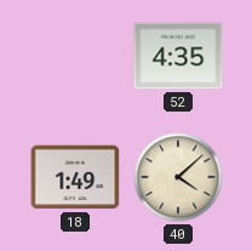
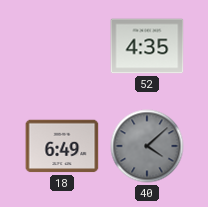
18: 1:49 -> 6:49
40 dial: cream -> grey
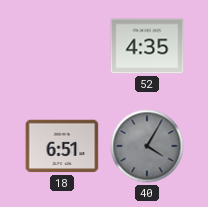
18: 6:49 -> 6:51
40: 4:08 -> 4:05
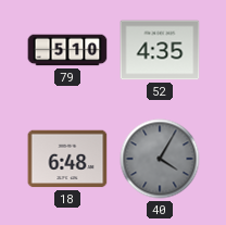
79: none -> 5:10
18: 6:51 -> 6:48
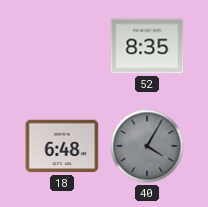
79: 5:10 -> none
52: 4:35 -> 8:35
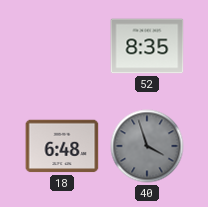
40: 4:05 -> 3:57
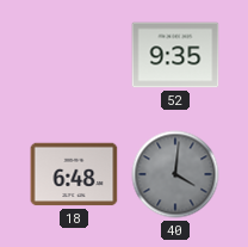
52: 8:35 -> 9:35
40: 3:57 -> 4:01
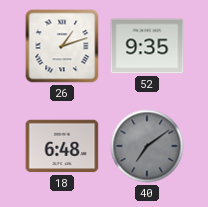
26: none -> 1:12
40: 4:01 -> 7:09
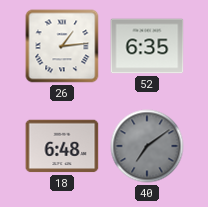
26: 1:12 -> 1:14
52: 9:35 -> 6:35
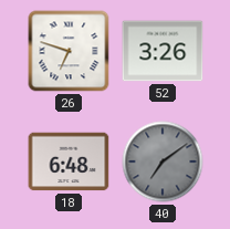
26: 1:14 -> 6:48
52: 6:35 -> 3:26
